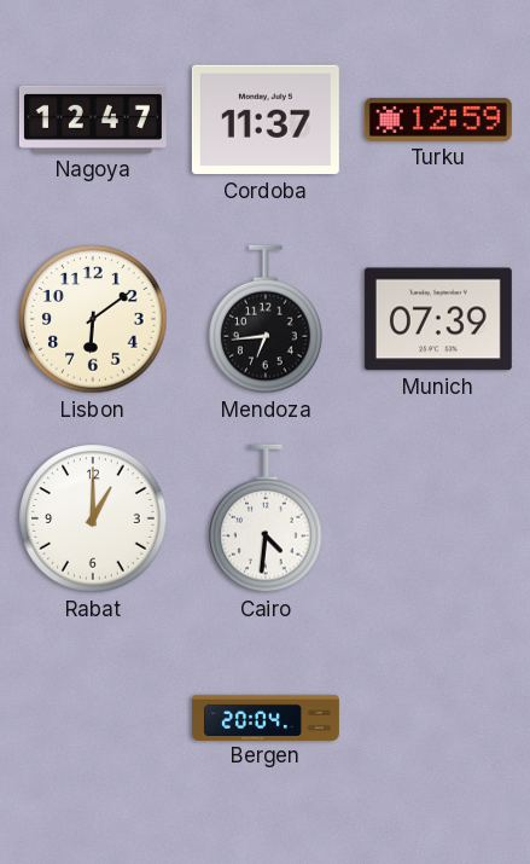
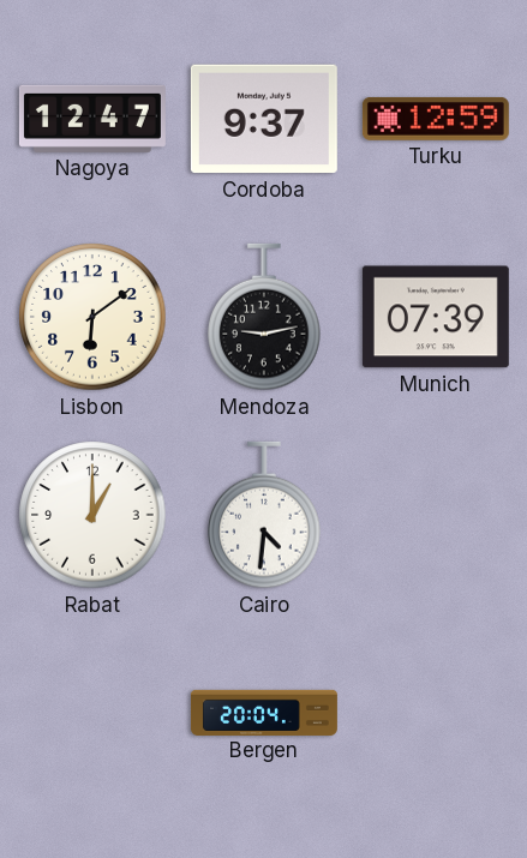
Cordoba: 11:37 -> 9:37
Mendoza: 6:44 -> 9:13
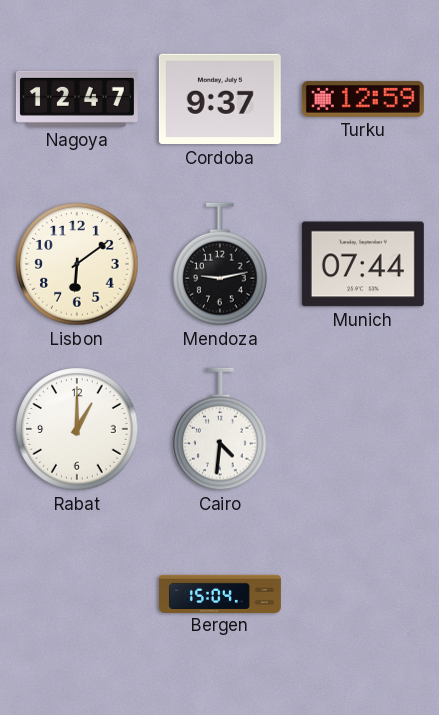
Munich: 07:39 -> 07:44
Bergen: 20:04 -> 15:04
